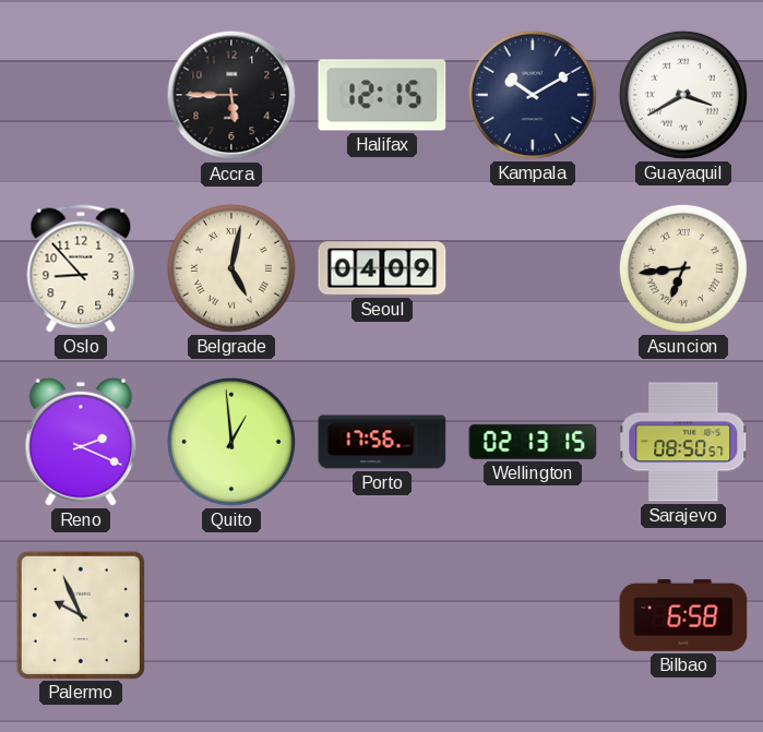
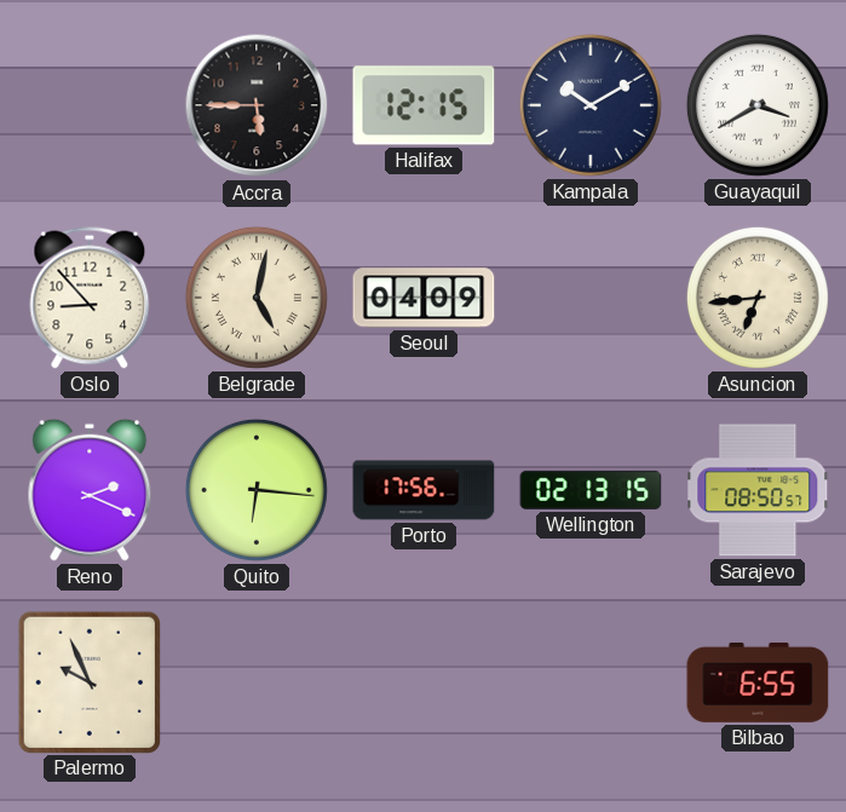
Quito: 12:59 -> 6:16
Bilbao: 6:58 -> 6:55
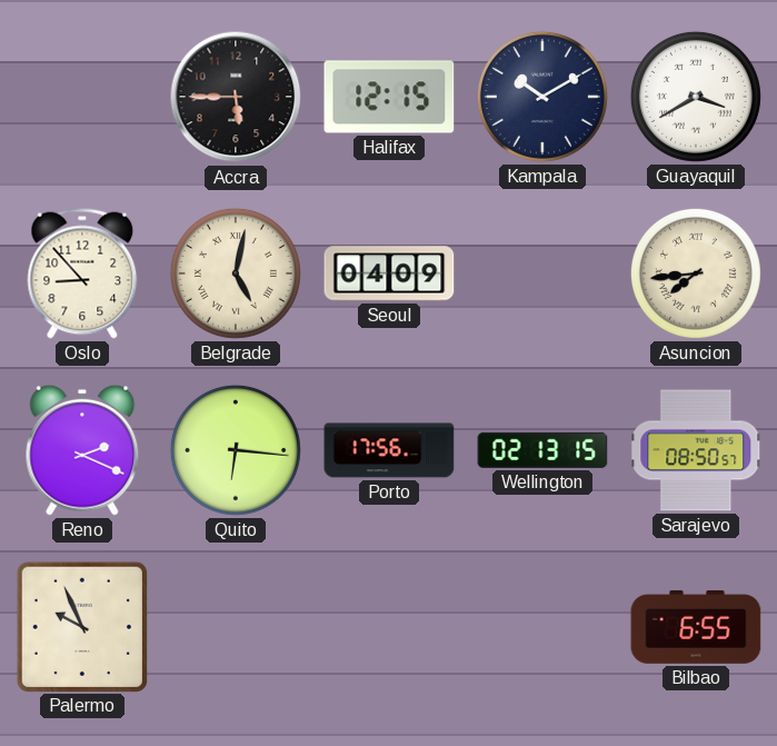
Asuncion: 6:44 -> 7:44
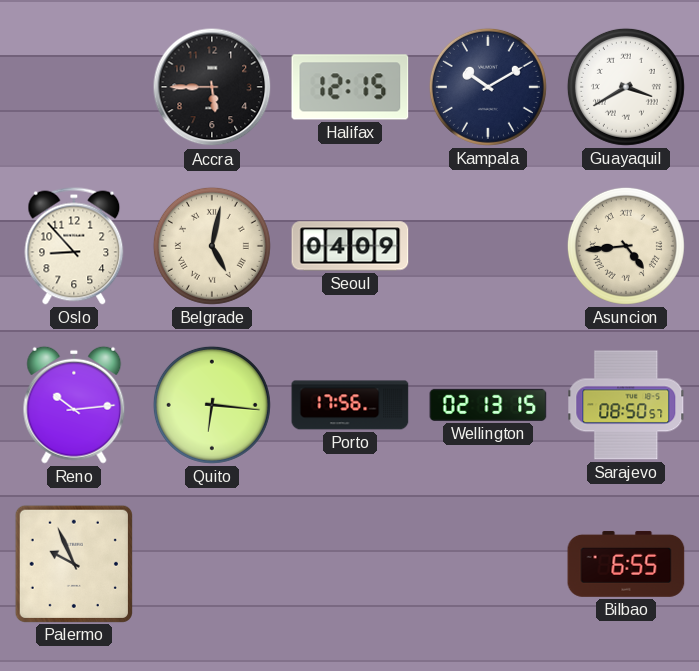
Asuncion: 7:44 -> 4:44
Reno: 2:19 -> 10:14
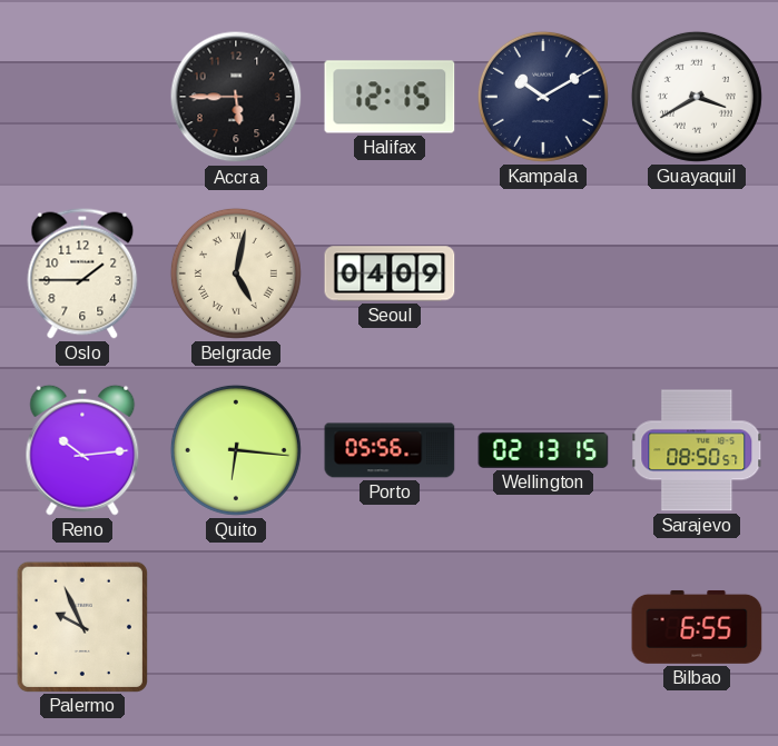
Oslo: 8:53 -> 1:45
Asuncion: 4:44 -> none
Porto: 17:56 -> 05:56
